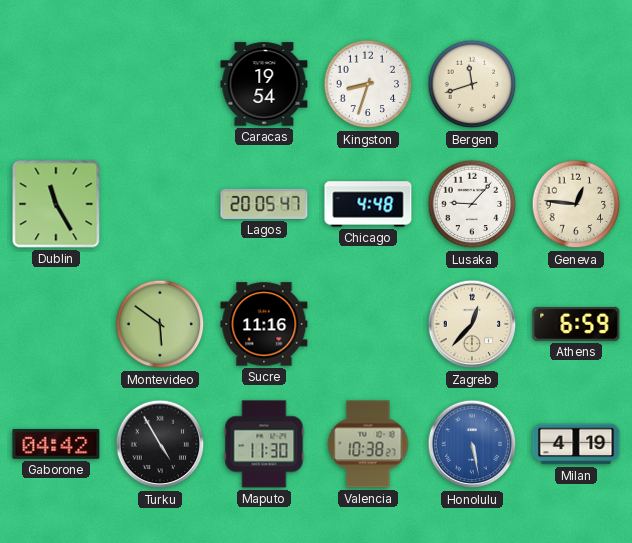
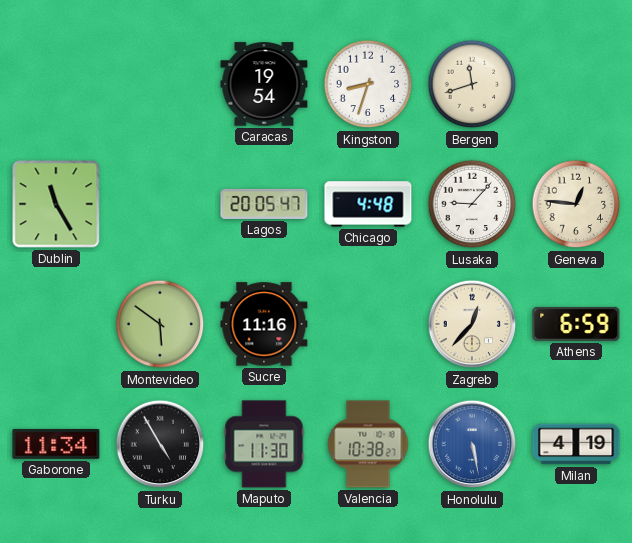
Gaborone: 04:42 -> 11:34
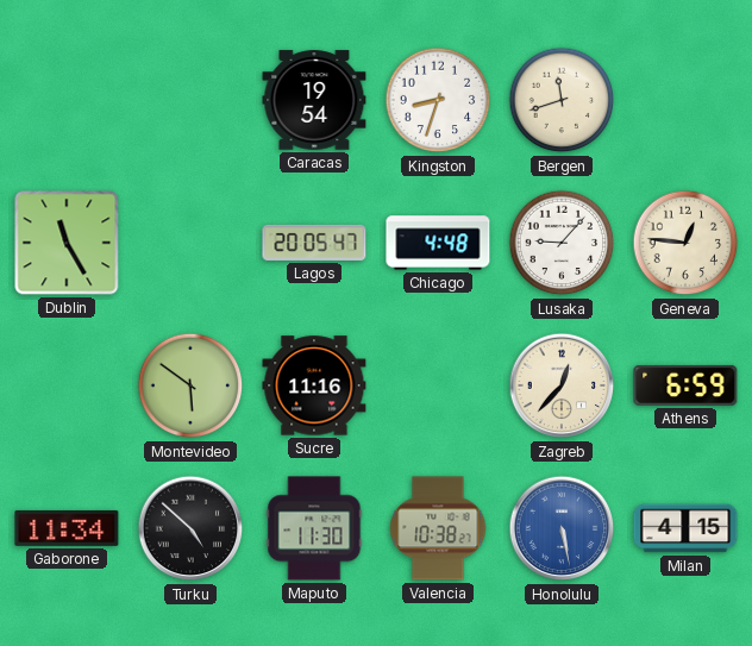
Turku: 4:55 -> 4:52
Milan: 4:19 -> 4:15
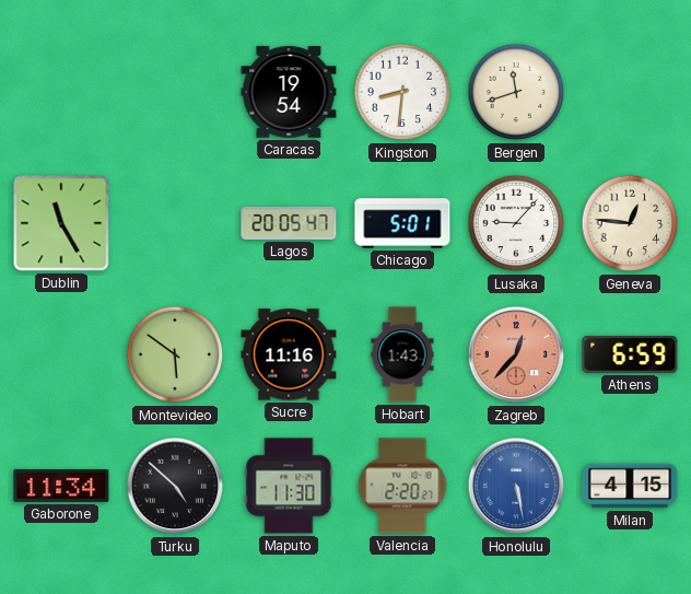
Kingston: 8:33 -> 8:31
Chicago: 4:48 -> 5:01
Hobart: none -> 1:43
Zagreb dial: cream -> salmon
Valencia: 10:38 -> 2:20
